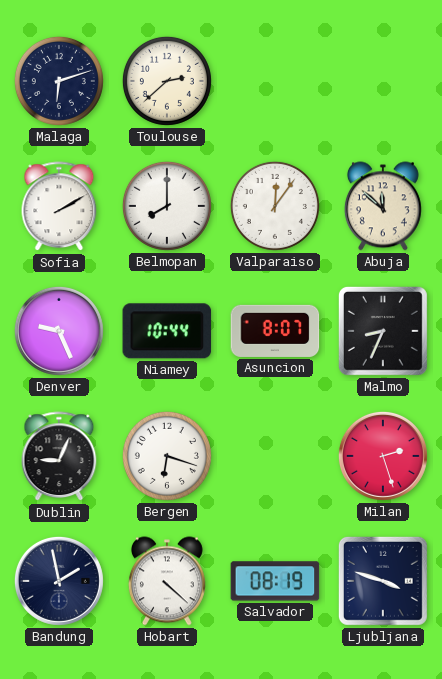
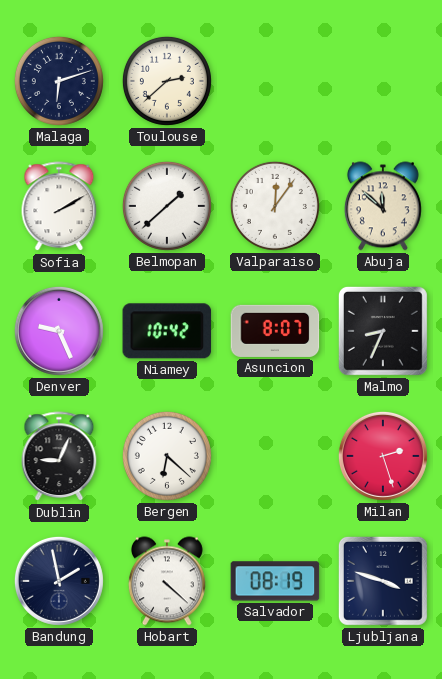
Belmopan: 8:00 -> 1:38
Niamey: 10:44 -> 10:42
Bergen: 6:18 -> 6:22
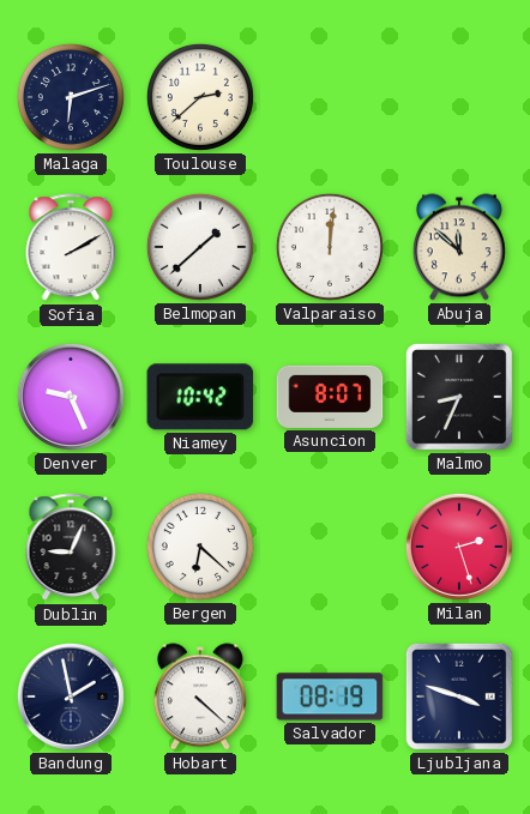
Valparaiso: 12:06 -> 12:01
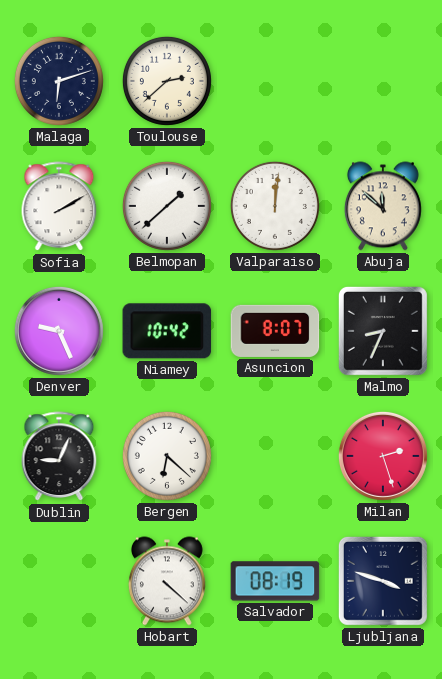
Bandung: 1:58 -> none
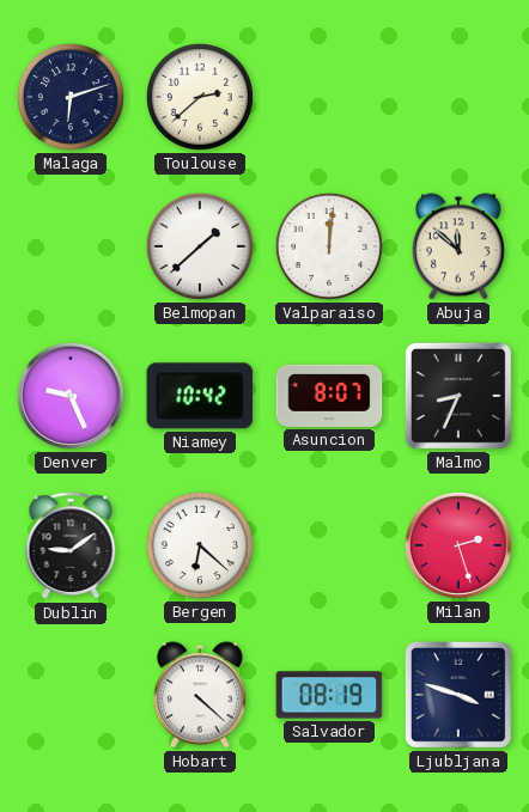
Sofia: 2:10 -> none
Dublin: 9:04 -> 9:09
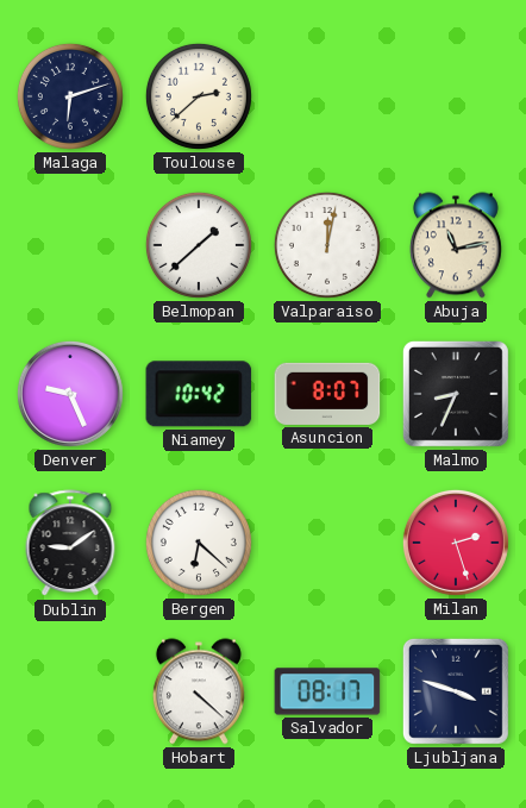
Valparaiso: 12:01 -> 12:02
Abuja: 11:52 -> 11:13
Salvador: 08:19 -> 08:17
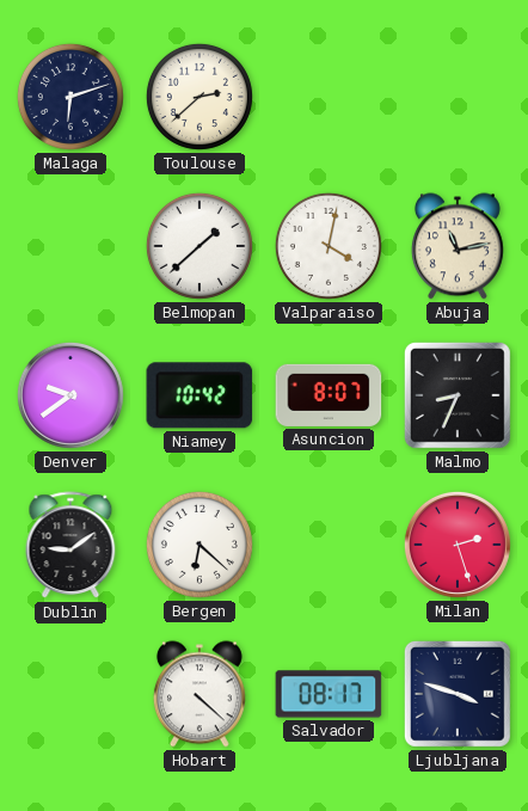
Valparaiso: 12:02 -> 4:02
Denver: 9:26 -> 9:39
